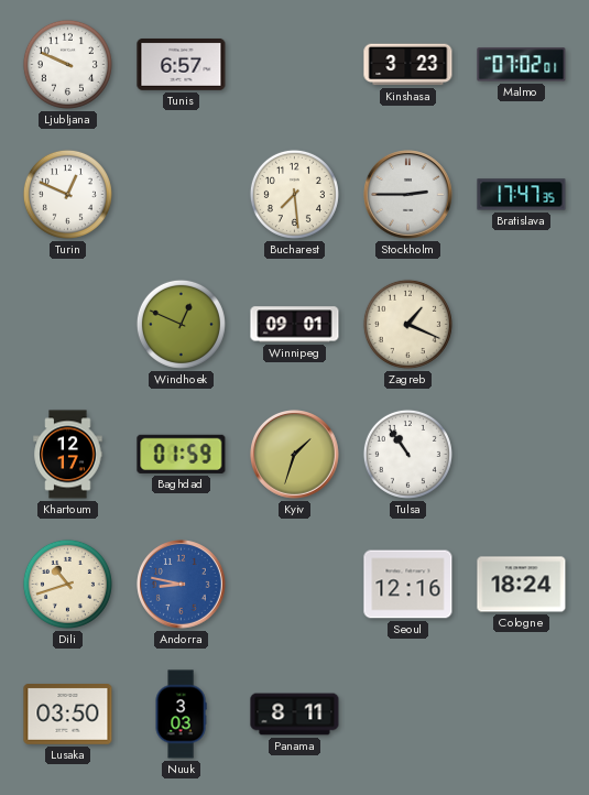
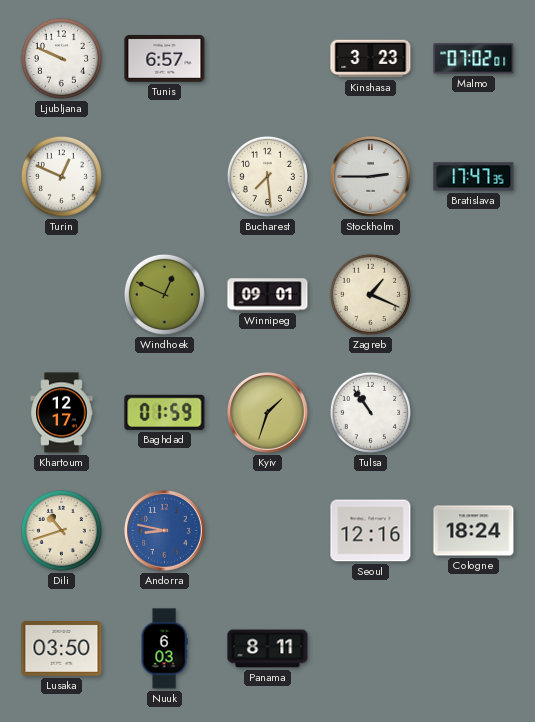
Nuuk: 3:03 -> 6:03
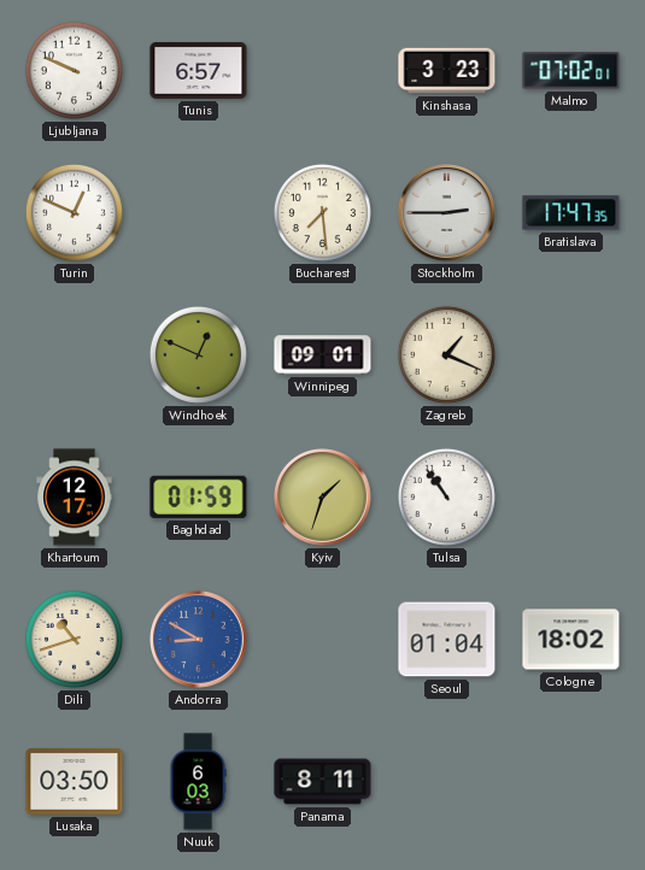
Andorra: 8:47 -> 8:50
Seoul: 12:16 -> 01:04
Cologne: 18:24 -> 18:02
